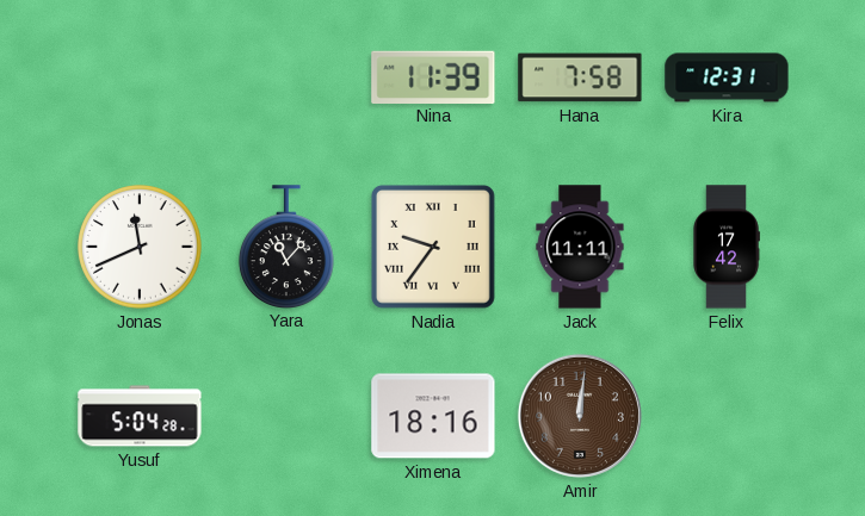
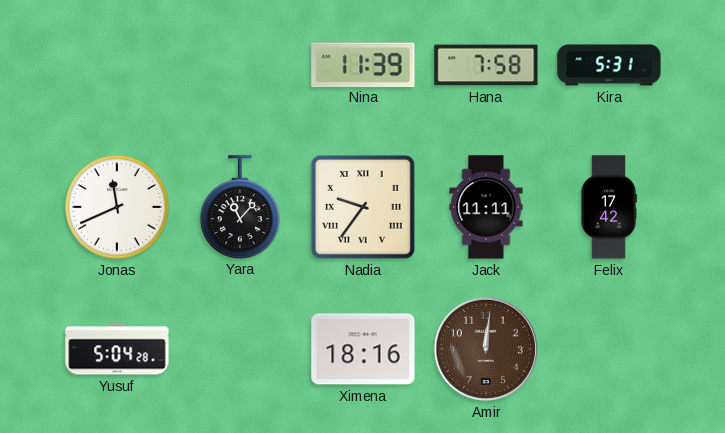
Kira: 12:31 -> 5:31
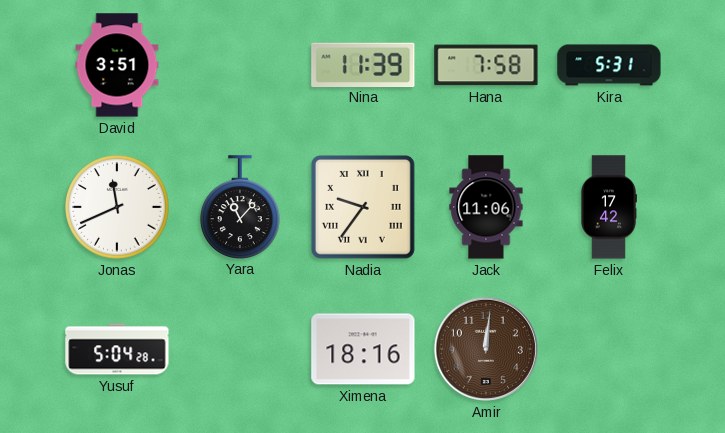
David: none -> 3:51
Jack: 11:11 -> 11:06
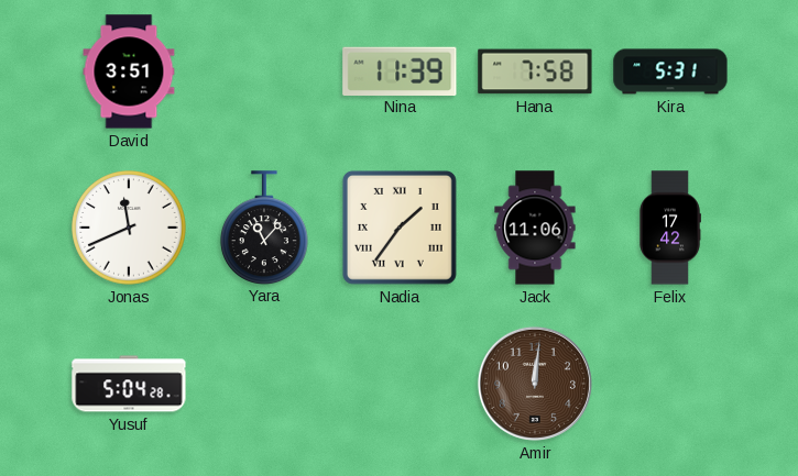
Nadia: 9:36 -> 1:36
Ximena: 18:16 -> none
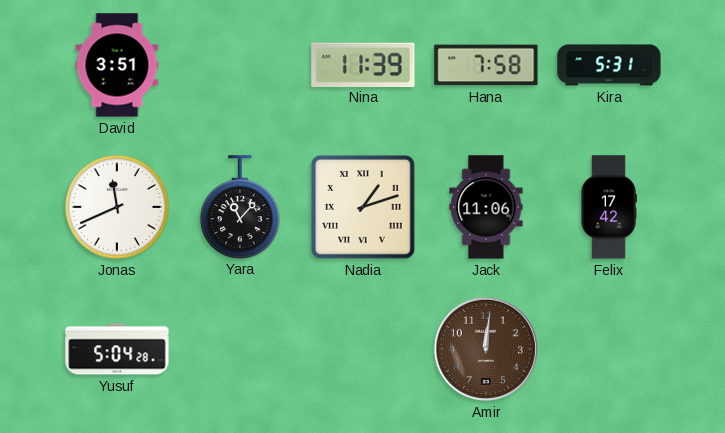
Nadia: 1:36 -> 1:12
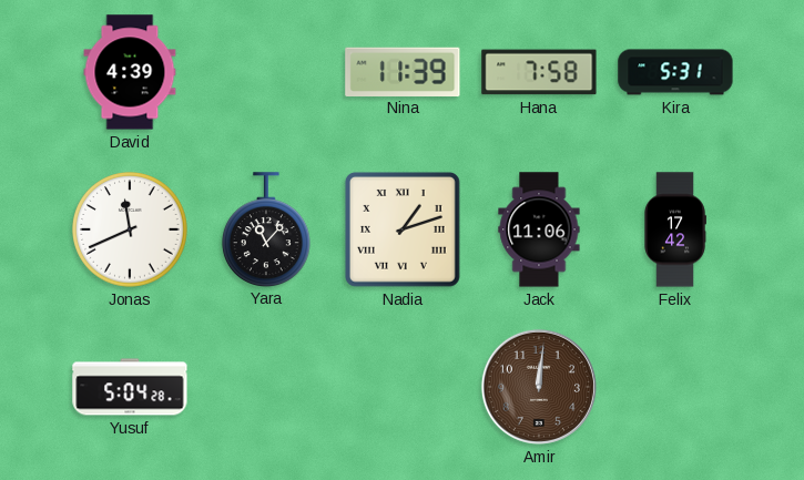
David: 3:51 -> 4:39
